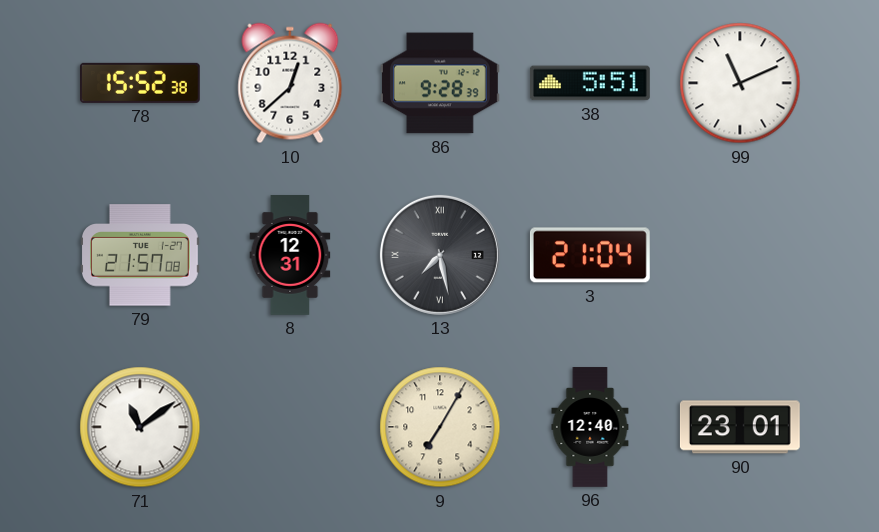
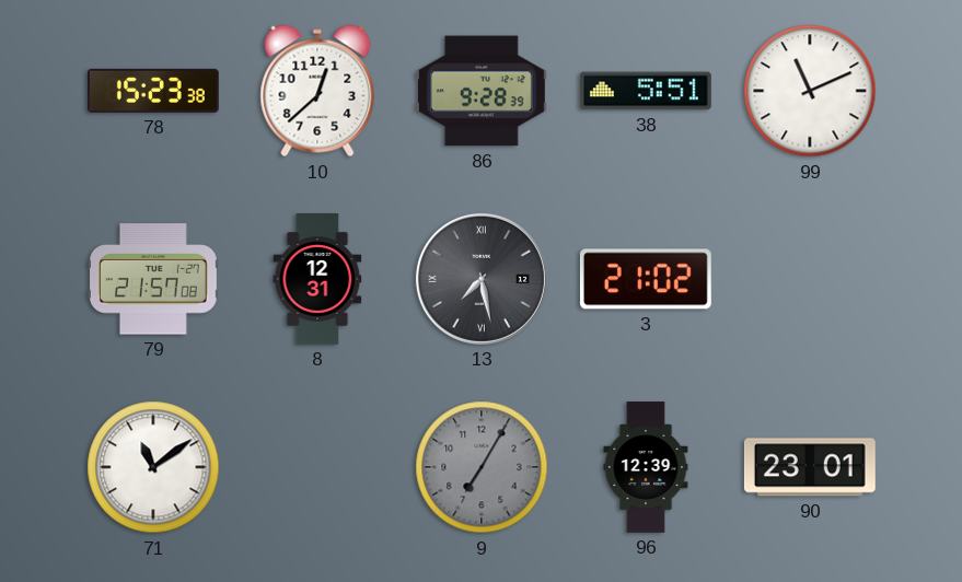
78: 15:52 -> 15:23
3: 21:04 -> 21:02
9 dial: cream -> grey
96: 12:40 -> 12:39
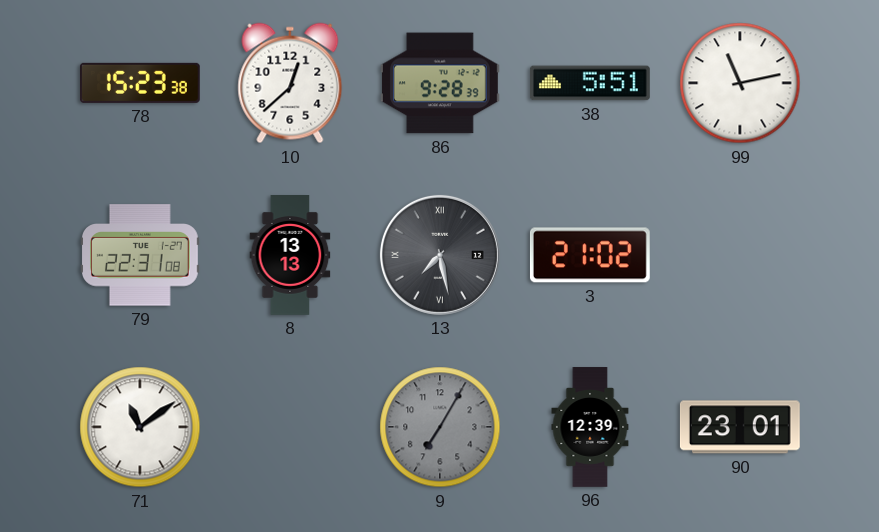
99: 11:11 -> 11:13
79: 21:57 -> 22:31
8: 12:31 -> 13:13
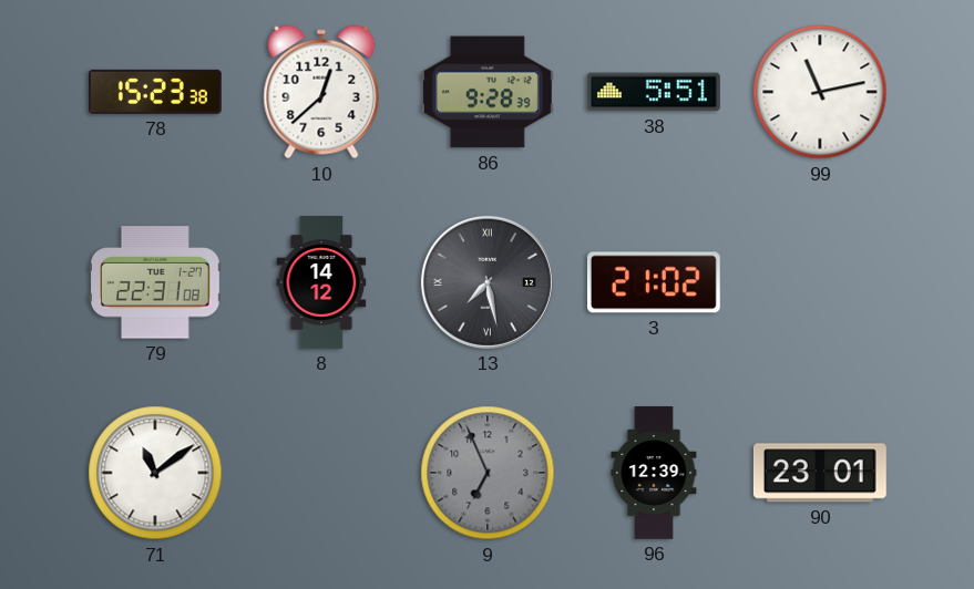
8: 13:13 -> 14:12
9: 7:05 -> 6:56
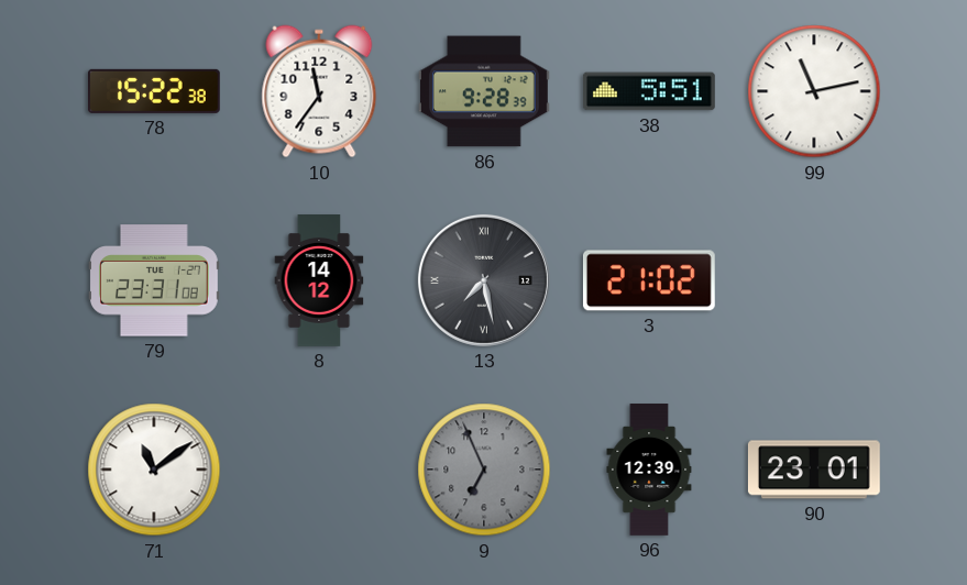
78: 15:23 -> 15:22
10: 12:38 -> 11:36
79: 22:31 -> 23:31
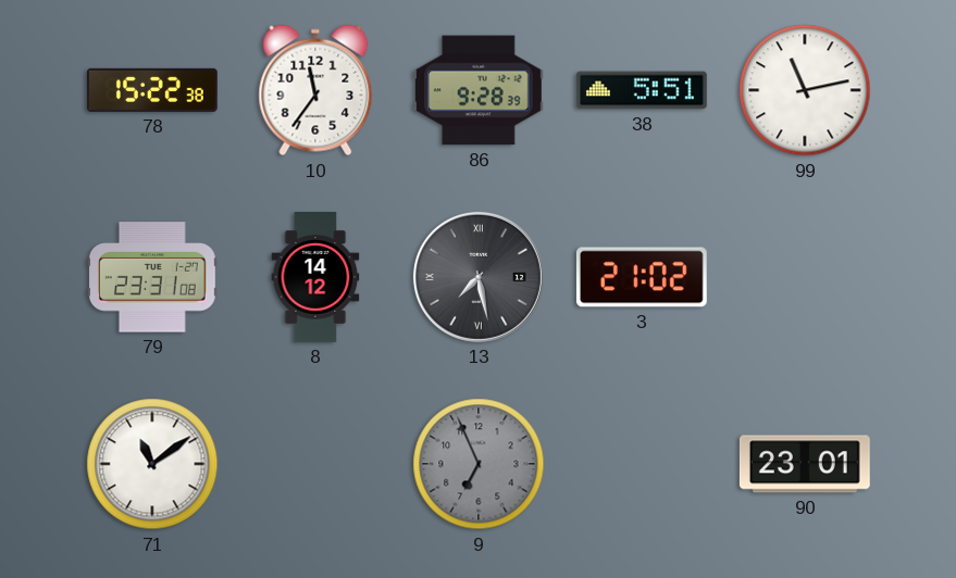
96: 12:39 -> none
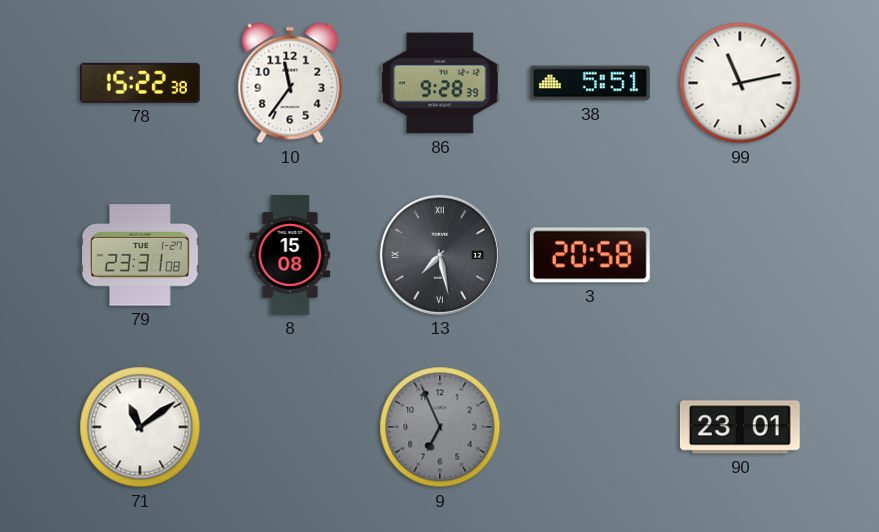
8: 14:12 -> 15:08
3: 21:02 -> 20:58
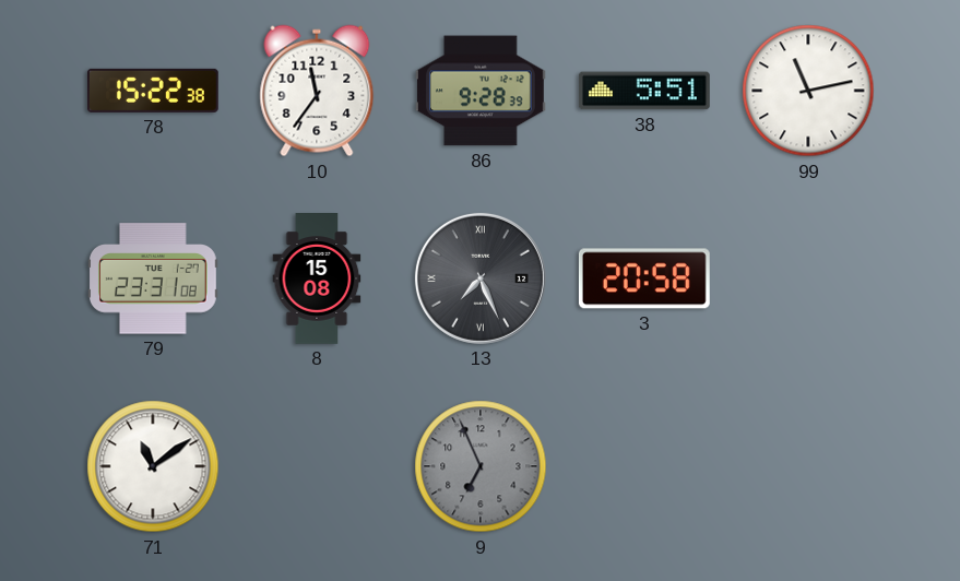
13: 7:28 -> 7:26
90: 23:01 -> none
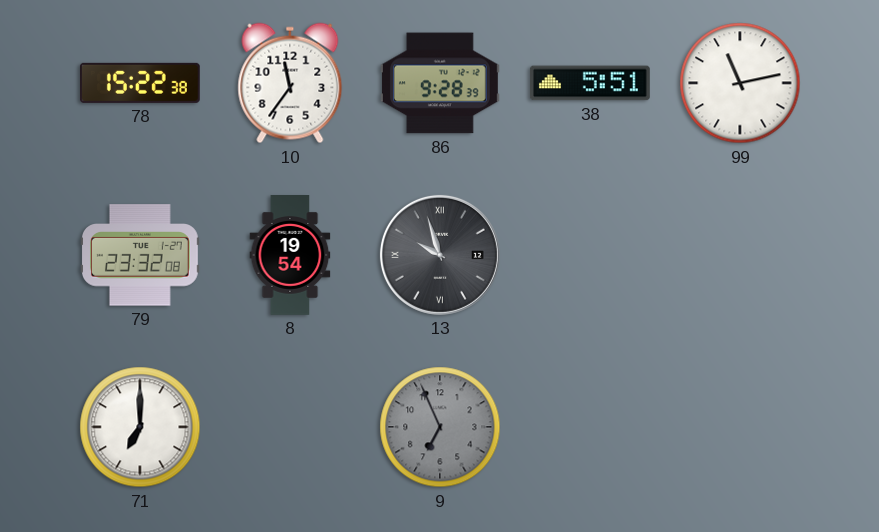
79: 23:31 -> 23:32
8: 15:08 -> 19:54
13: 7:26 -> 9:57
3: 20:58 -> none
71: 11:09 -> 7:00
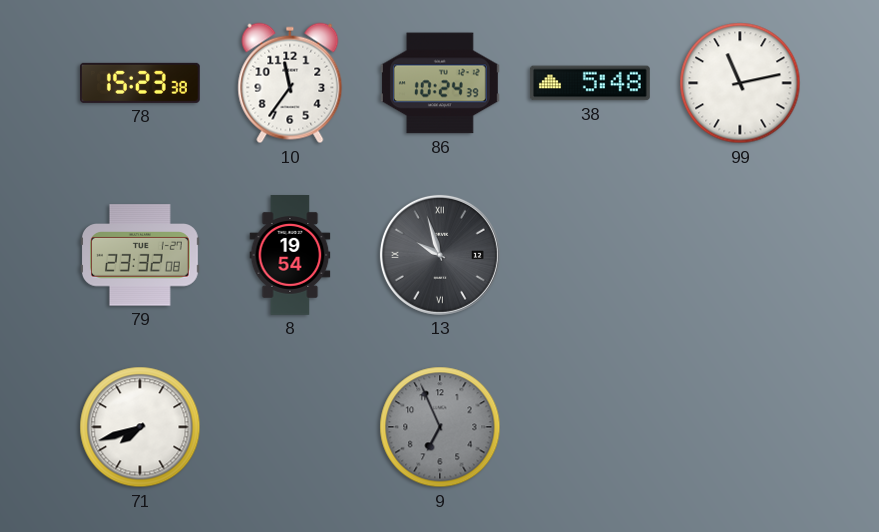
78: 15:22 -> 15:23
86: 9:28 -> 10:24
38: 5:51 -> 5:48
71: 7:00 -> 7:42
